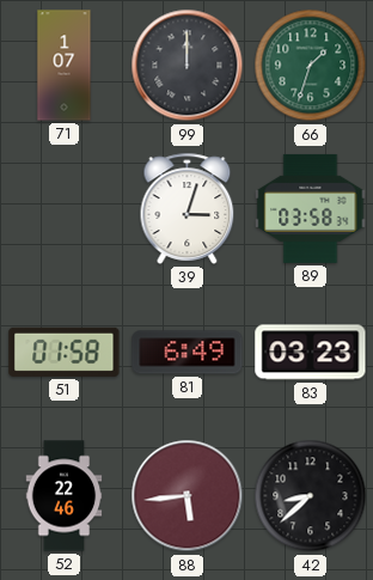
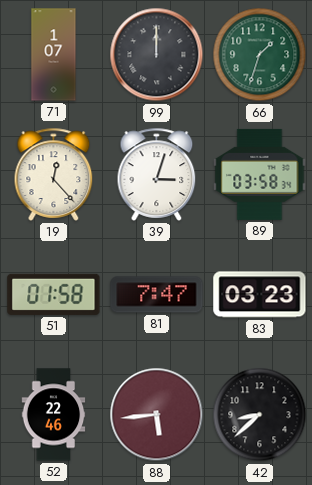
19: none -> 12:23
81: 6:49 -> 7:47
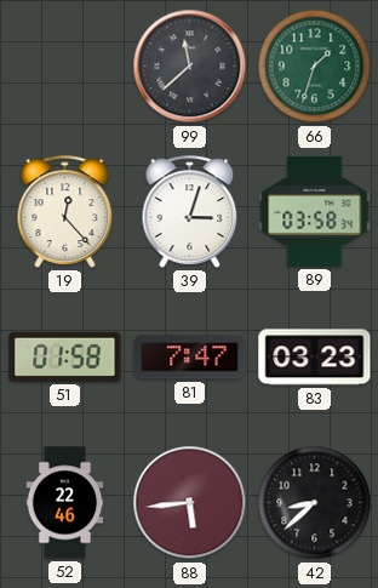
71: 1:07 -> none
99: 12:00 -> 11:38
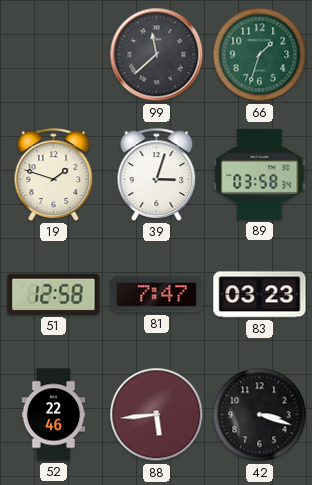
19: 12:23 -> 1:48
51: 01:58 -> 12:58
42: 8:38 -> 3:18
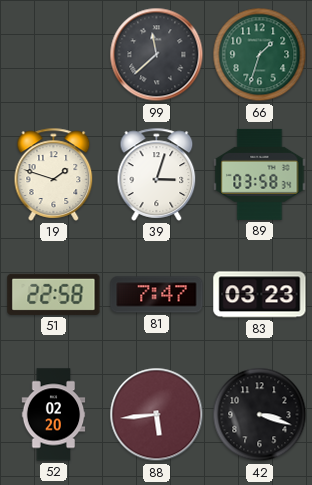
51: 12:58 -> 22:58
52: 22:46 -> 02:20
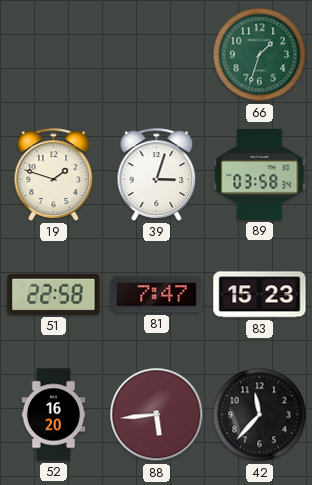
99: 11:38 -> none
83: 03:23 -> 15:23
52: 02:20 -> 16:20
42: 3:18 -> 11:37
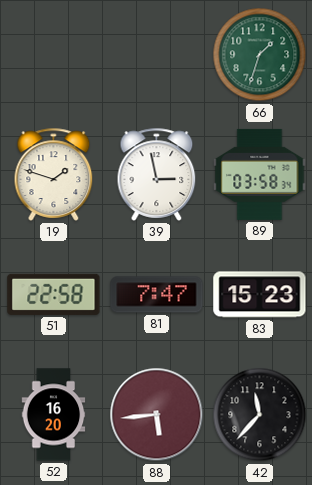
39: 3:03 -> 2:58
